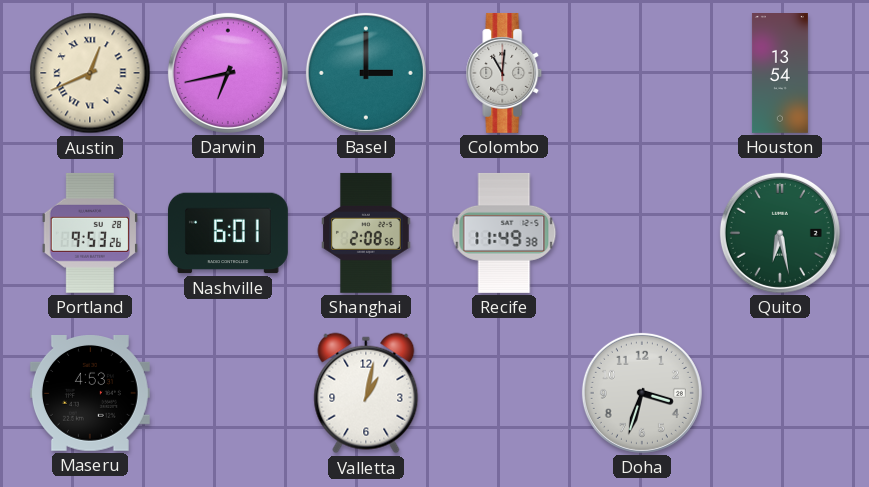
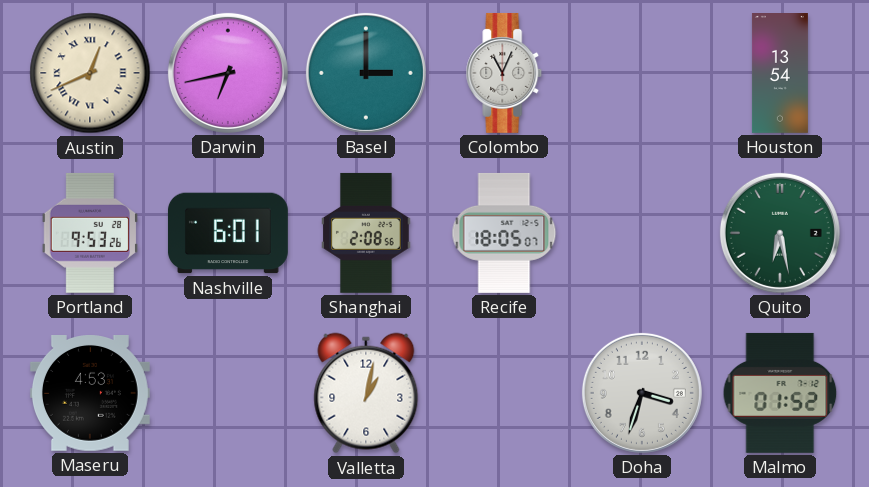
Colombo: 11:01 -> 11:04
Recife: 11:49 -> 18:05
Malmo: none -> 01:52
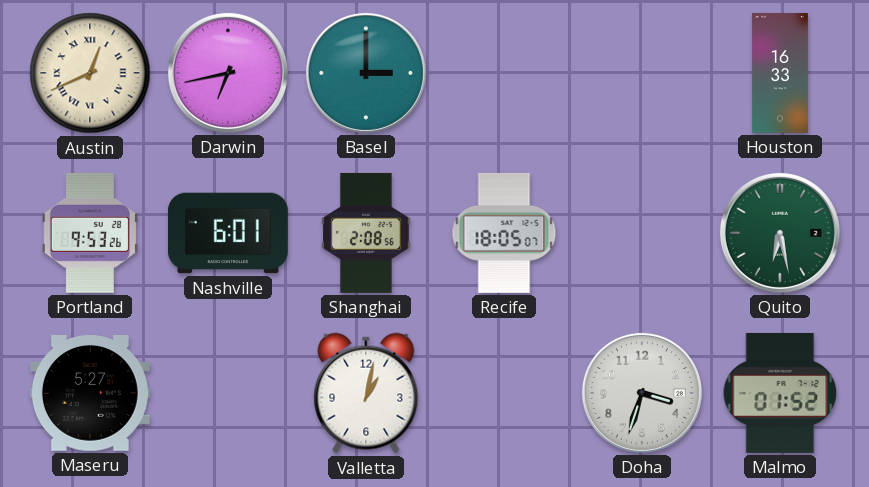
Colombo: 11:04 -> none
Houston: 13:54 -> 16:33
Maseru: 4:53 -> 5:27
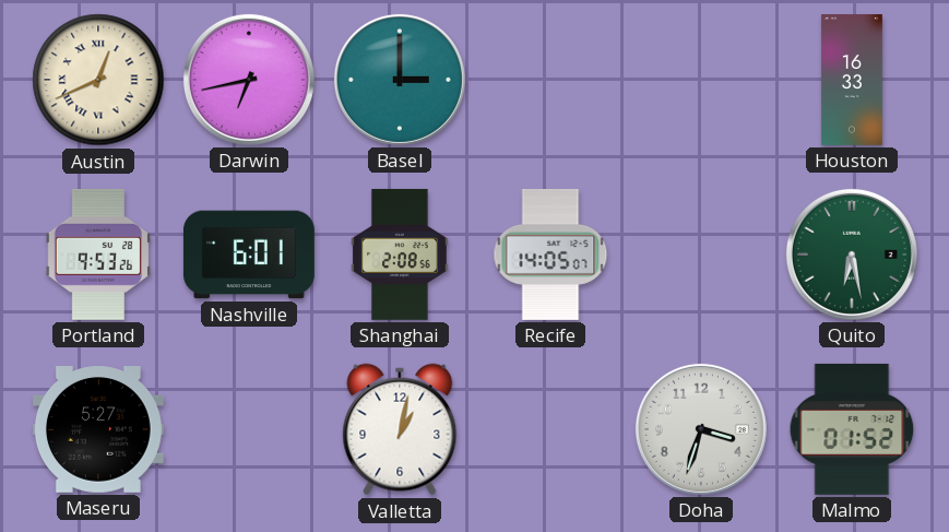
Recife: 18:05 -> 14:05
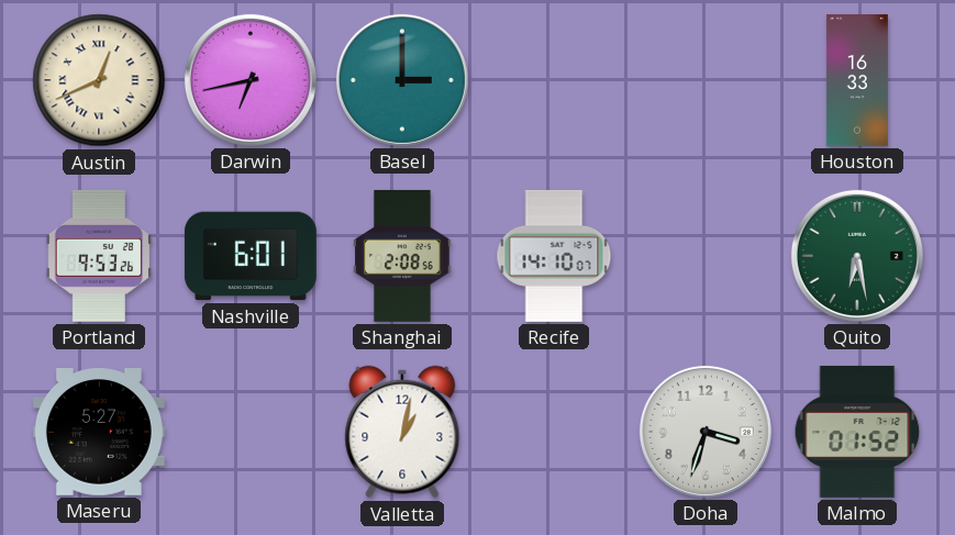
Recife: 14:05 -> 14:10
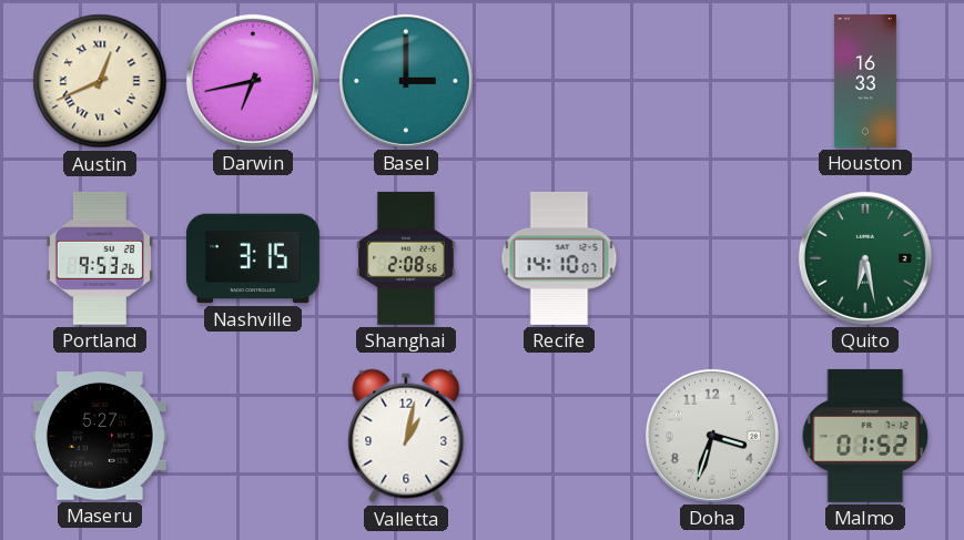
Nashville: 6:01 -> 3:15
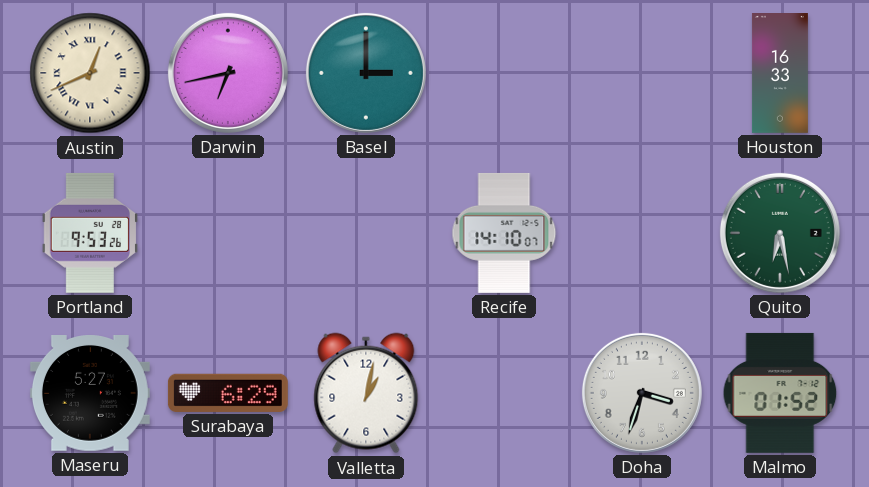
Nashville: 3:15 -> none
Shanghai: 2:08 -> none
Surabaya: none -> 6:29
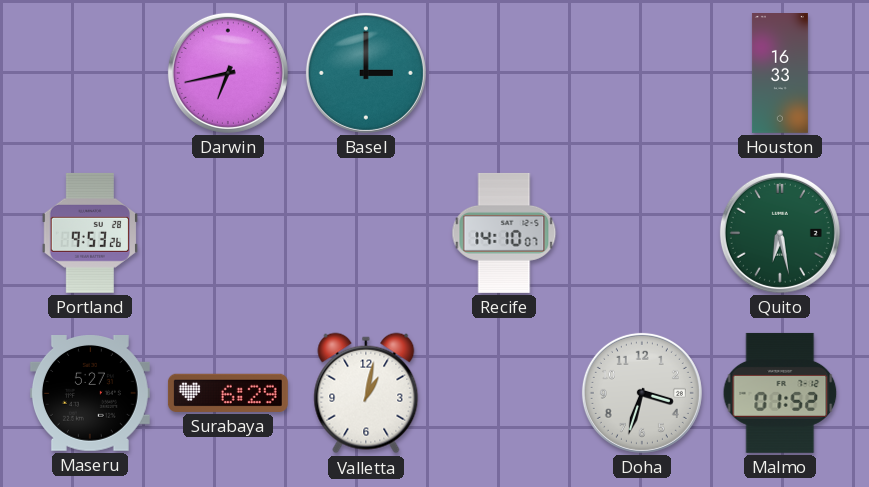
Austin: 12:41 -> none
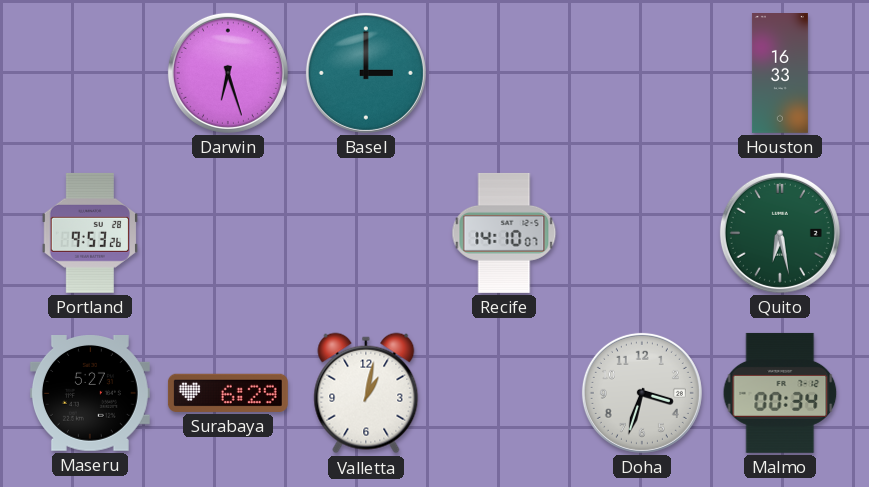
Darwin: 6:43 -> 6:27
Malmo: 01:52 -> 00:34
